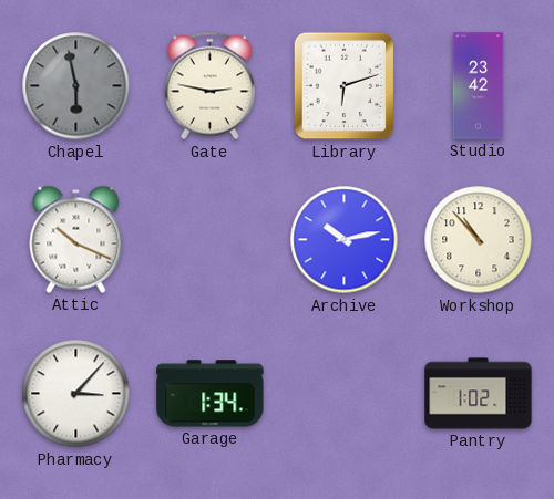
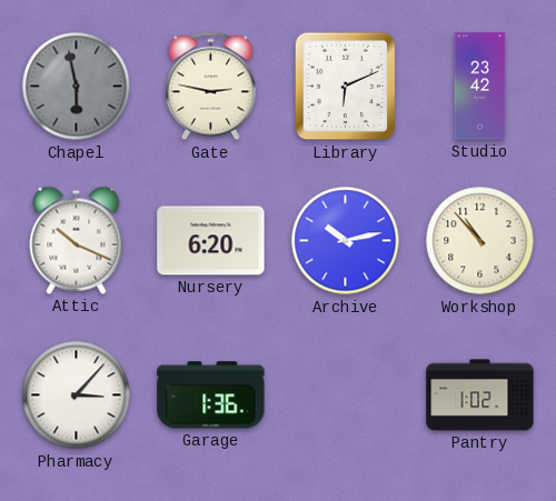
Library: 6:12 -> 6:11
Nursery: none -> 6:20
Garage: 1:34 -> 1:36
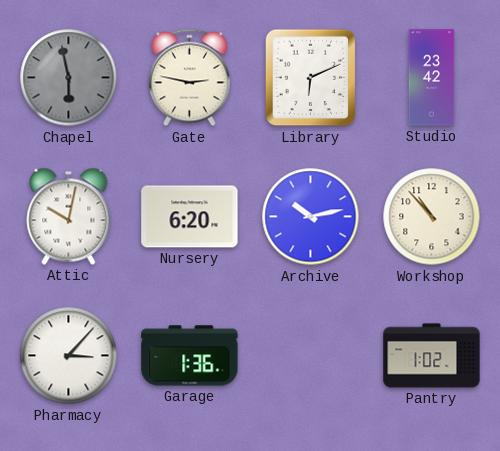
Attic: 10:19 -> 10:02
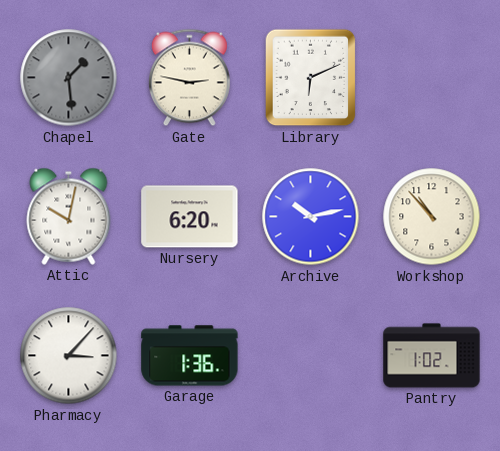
Chapel: 5:58 -> 1:29
Studio: 23:42 -> none
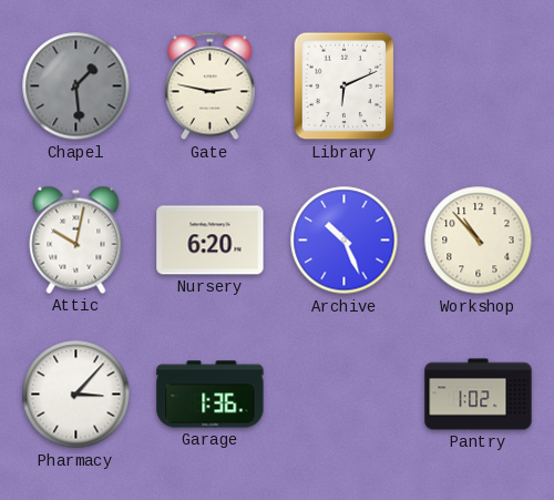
Archive: 10:13 -> 10:26
